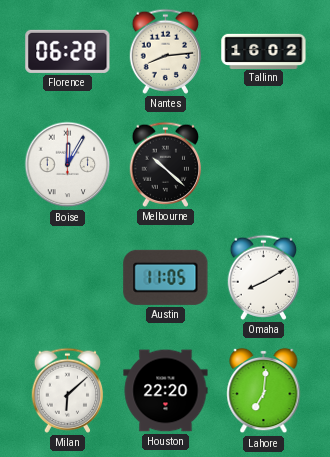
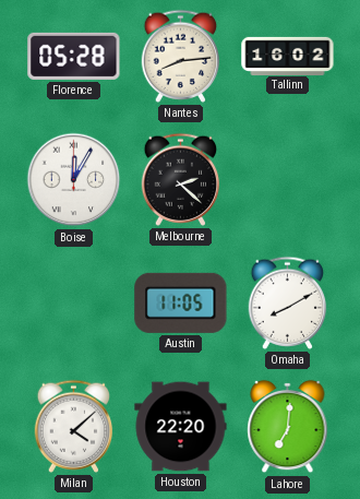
Florence: 06:28 -> 05:28
Melbourne: 10:22 -> 2:22
Milan: 6:08 -> 4:08
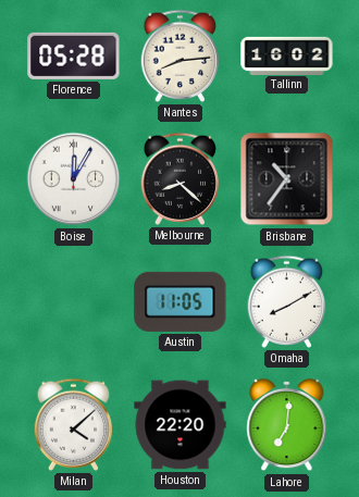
Melbourne: 2:22 -> 8:22
Brisbane: none -> 10:36
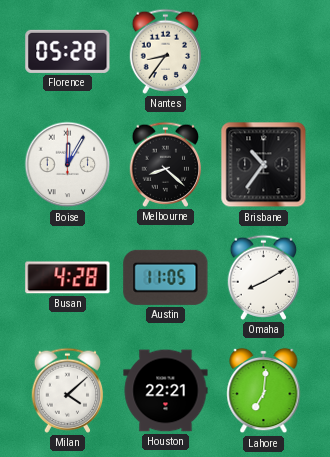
Nantes: 8:14 -> 8:36
Tallinn: 16:02 -> none
Busan: none -> 4:28
Houston: 22:20 -> 22:21
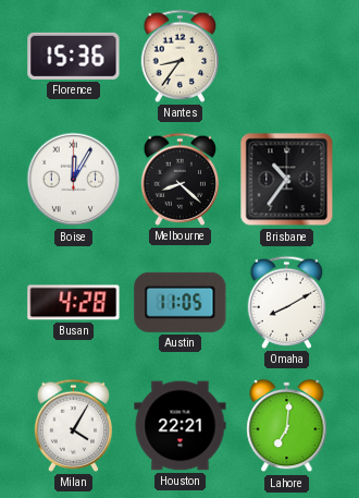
Florence: 05:28 -> 15:36
Milan: 4:08 -> 4:05
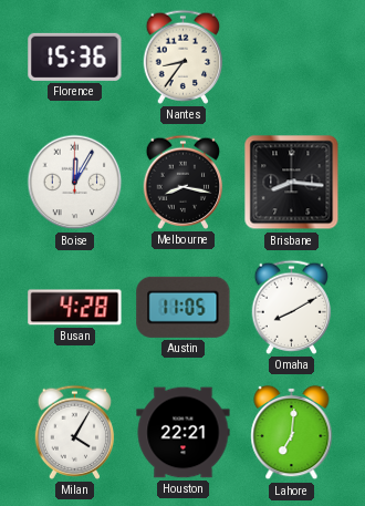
Melbourne: 8:22 -> 8:17
Brisbane: 10:36 -> 8:16
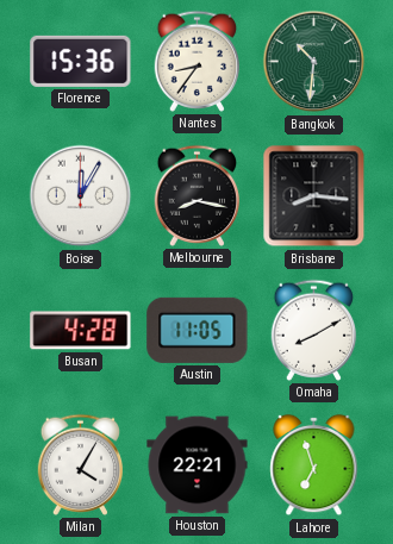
Bangkok: none -> 10:31
Lahore: 7:01 -> 6:57
